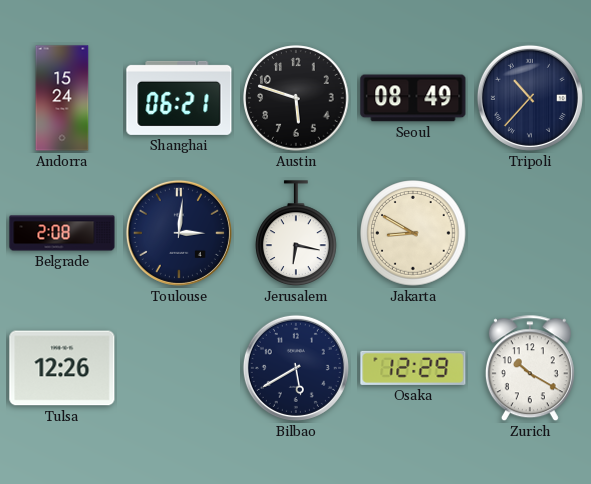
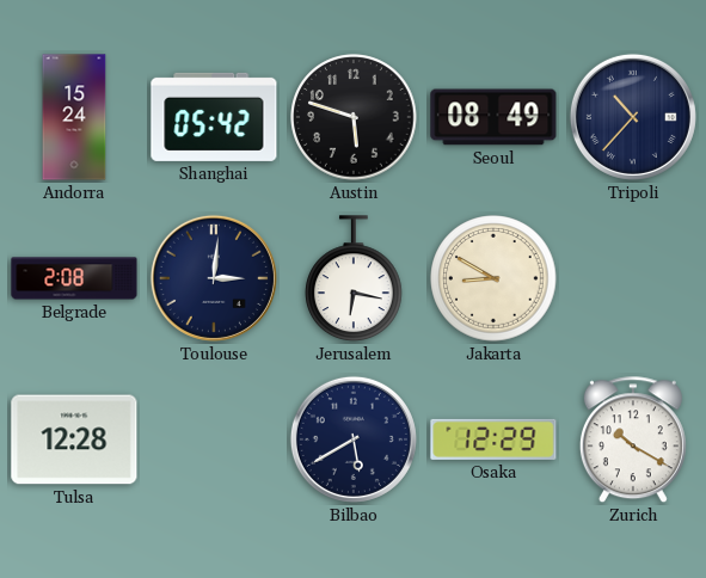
Shanghai: 06:21 -> 05:42
Tulsa: 12:26 -> 12:28
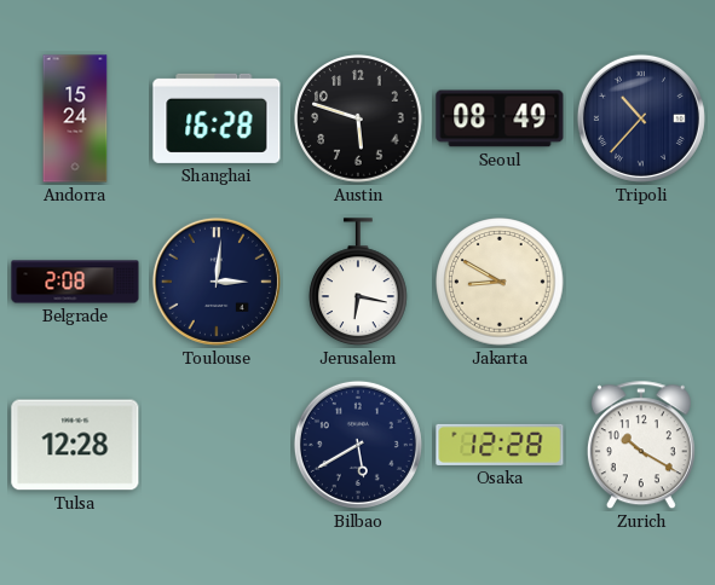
Shanghai: 05:42 -> 16:28
Osaka: 12:29 -> 12:28
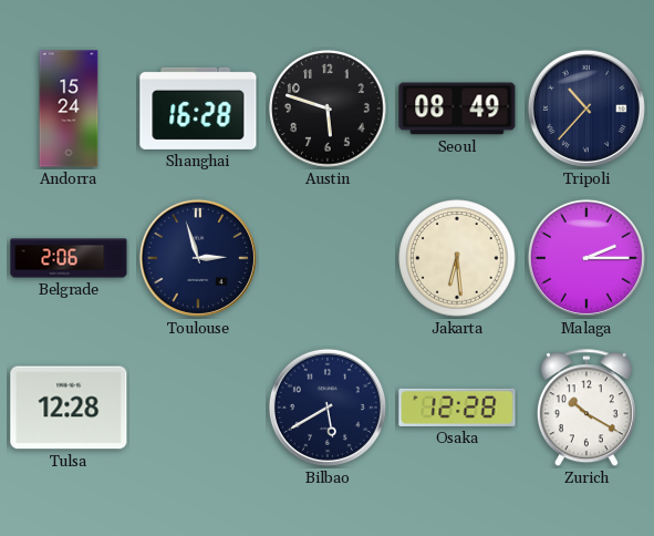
Belgrade: 2:08 -> 2:06
Toulouse: 3:01 -> 2:57
Jerusalem: 6:17 -> none
Jakarta: 8:50 -> 6:29
Malaga: none -> 2:15
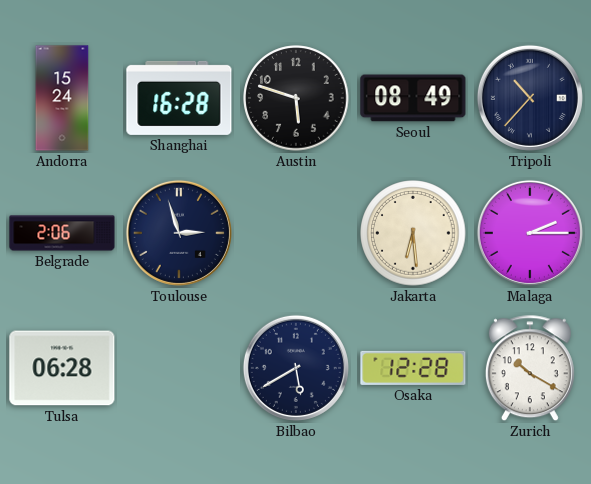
Tulsa: 12:28 -> 06:28
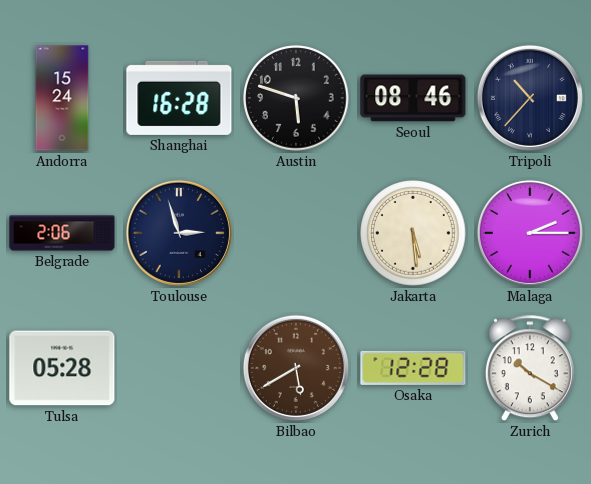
Seoul: 08:49 -> 08:46
Jakarta: 6:29 -> 5:29
Tulsa: 06:28 -> 05:28
Bilbao dial: navy -> brown
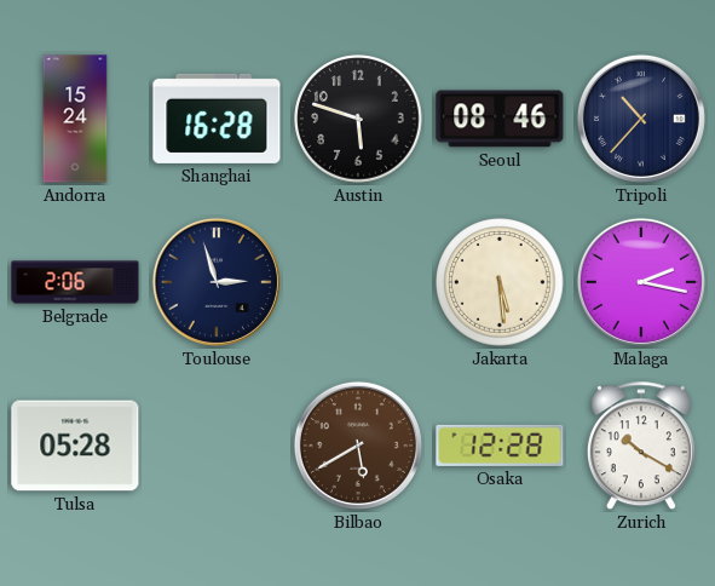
Malaga: 2:15 -> 2:17
